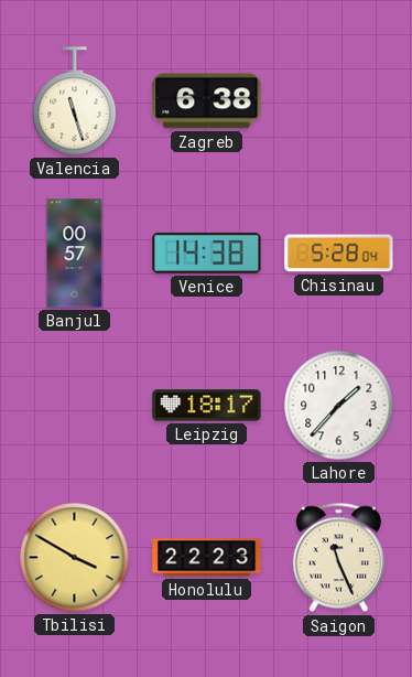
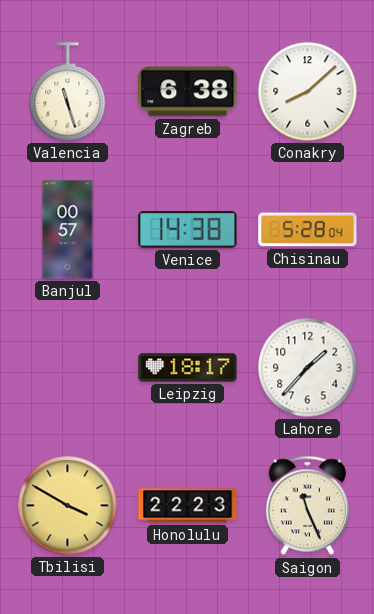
Conakry: none -> 8:08
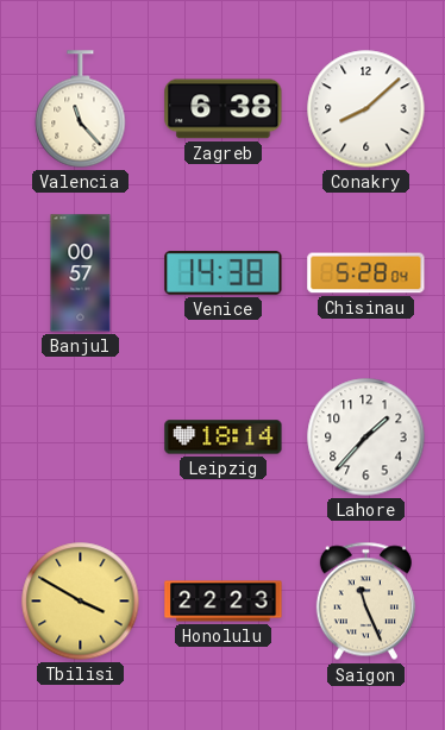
Valencia: 11:27 -> 11:23
Leipzig: 18:17 -> 18:14
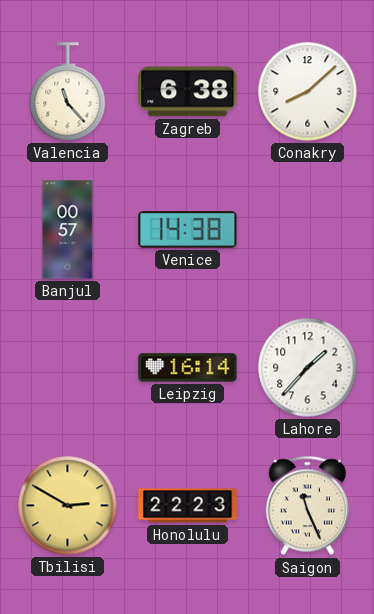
Chisinau: 5:28 -> none
Leipzig: 18:14 -> 16:14
Tbilisi: 3:50 -> 2:50
